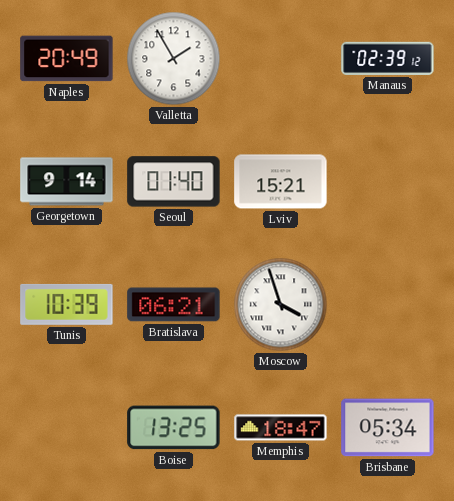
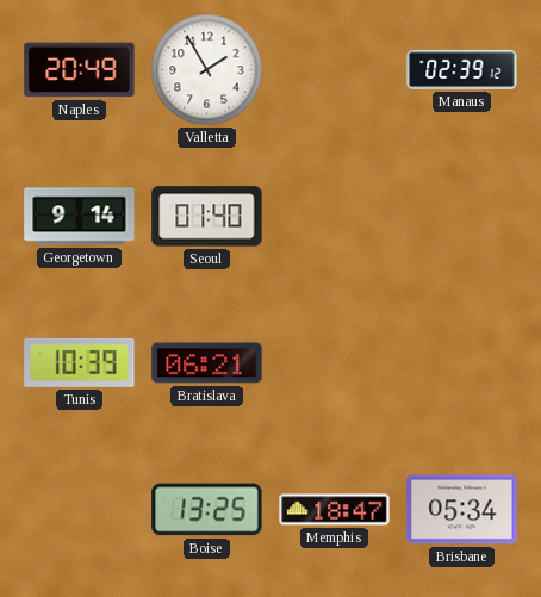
Lviv: 15:21 -> none
Moscow: 3:57 -> none
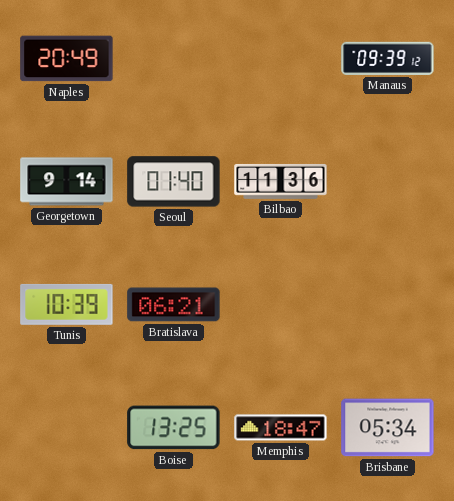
Valletta: 1:55 -> none
Manaus: 02:39 -> 09:39
Bilbao: none -> 11:36
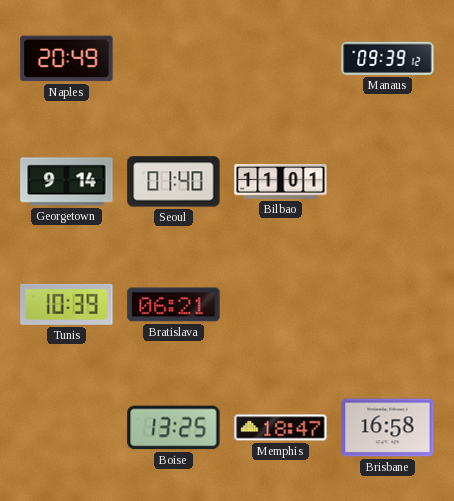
Bilbao: 11:36 -> 11:01
Brisbane: 05:34 -> 16:58
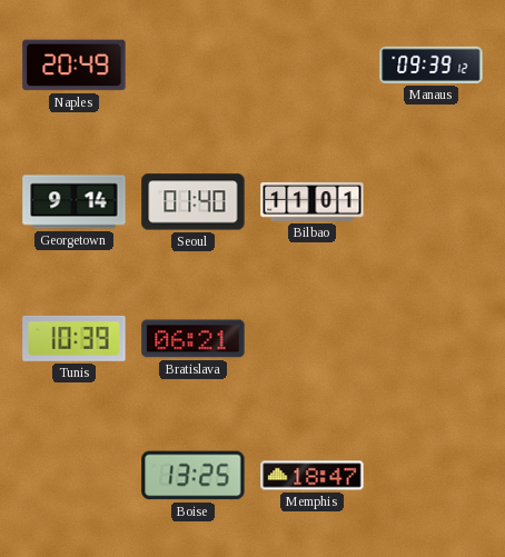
Brisbane: 16:58 -> none
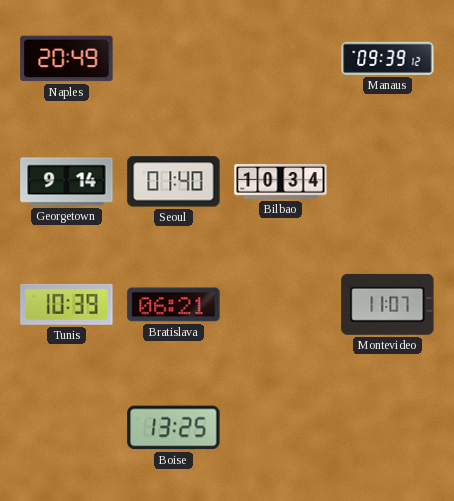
Bilbao: 11:01 -> 10:34
Montevideo: none -> 11:07
Memphis: 18:47 -> none
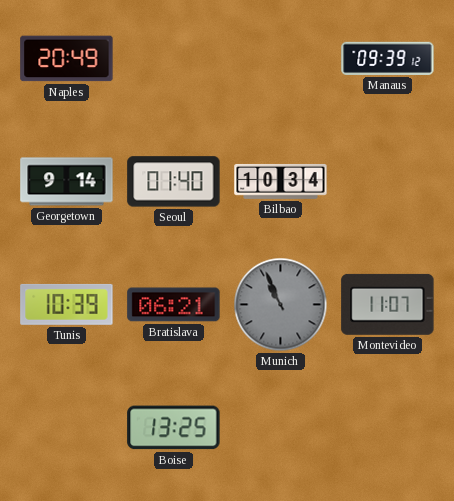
Munich: none -> 10:56
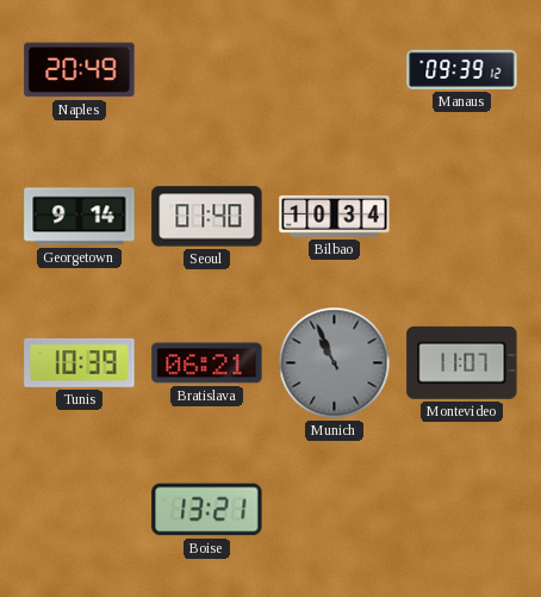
Boise: 13:25 -> 13:21
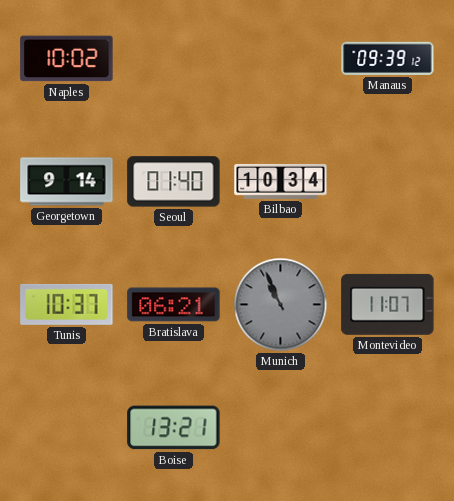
Naples: 20:49 -> 10:02
Tunis: 10:39 -> 10:37
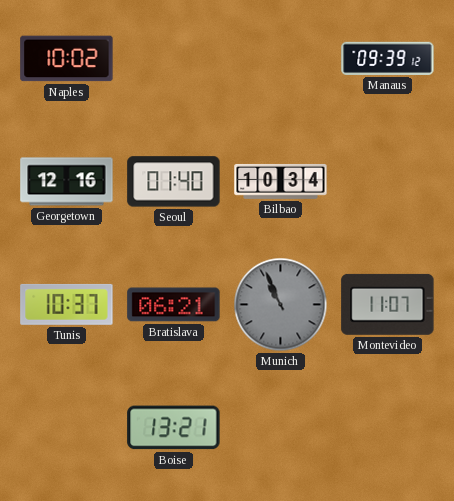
Georgetown: 9:14 -> 12:16
